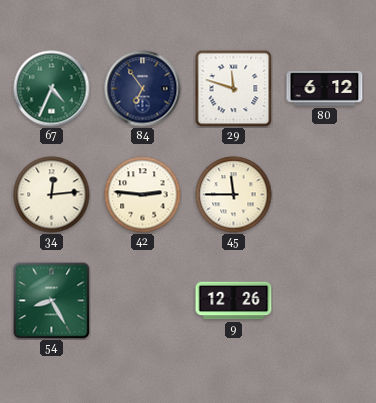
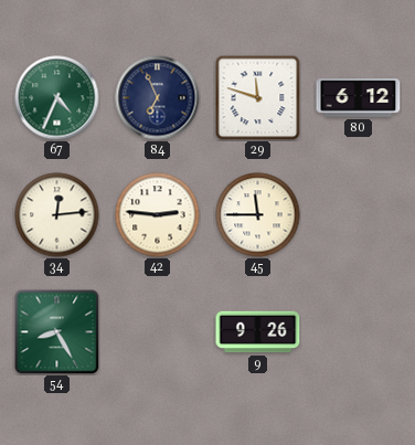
84: 6:54 -> 6:56
9: 12:26 -> 9:26
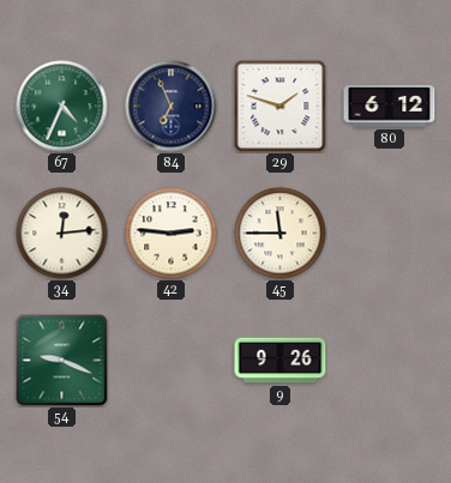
29: 11:48 -> 1:48
54: 8:25 -> 9:19
